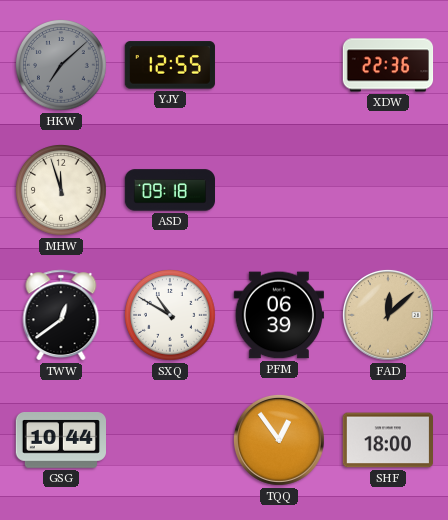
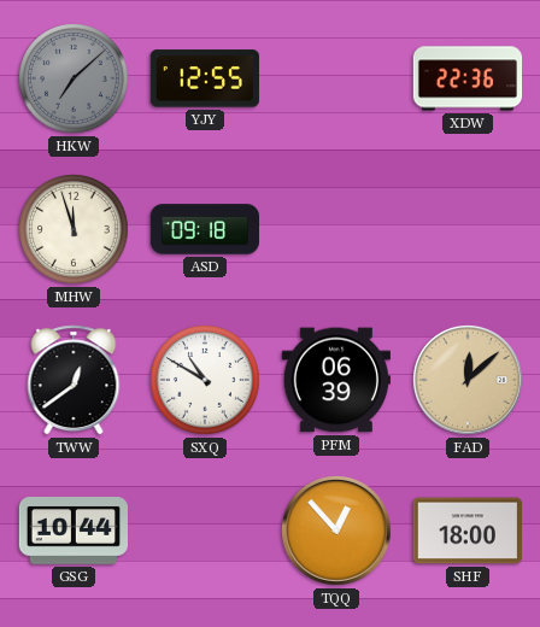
TQQ: 12:54 -> 12:53
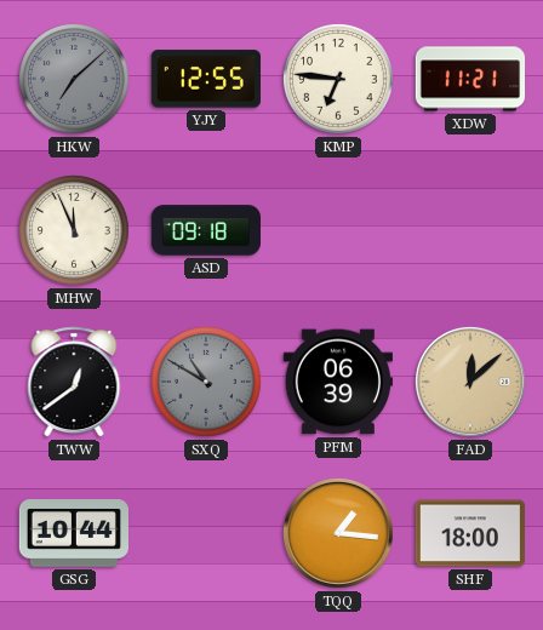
KMP: none -> 6:46
XDW: 22:36 -> 11:21
MHW: 11:57 -> 11:56
SXQ dial: white -> grey
TQQ: 12:53 -> 1:16
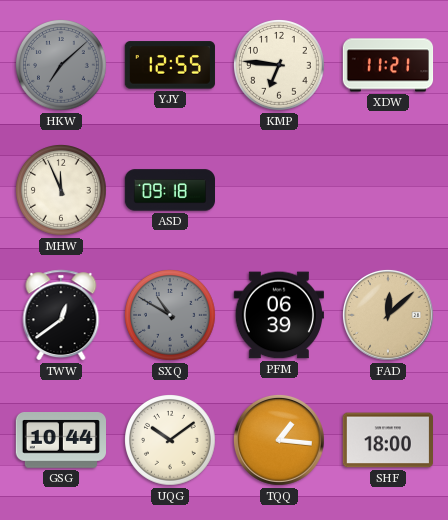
UQG: none -> 10:09
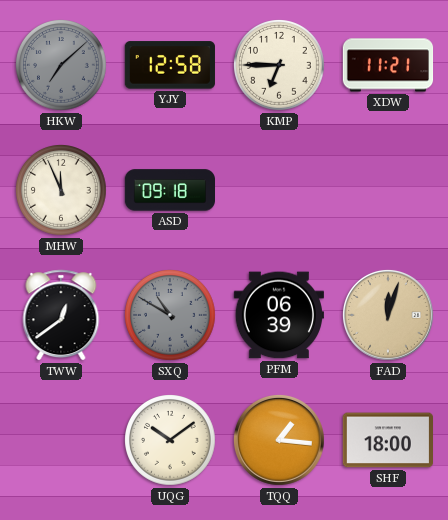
YJY: 12:55 -> 12:58
KMP: 6:46 -> 6:45
FAD: 12:08 -> 12:03
GSG: 10:44 -> none
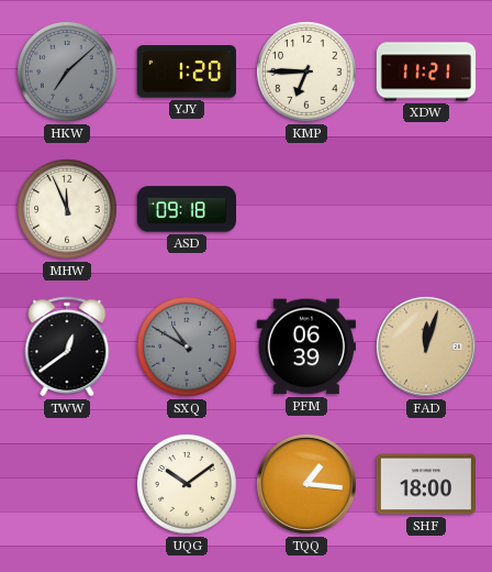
YJY: 12:58 -> 1:20
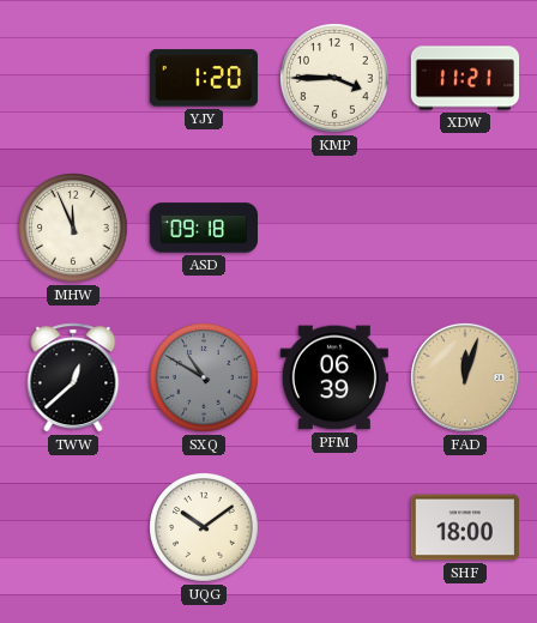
HKW: 7:08 -> none
KMP: 6:45 -> 3:45
TWW: 12:39 -> 12:38
TQQ: 1:16 -> none
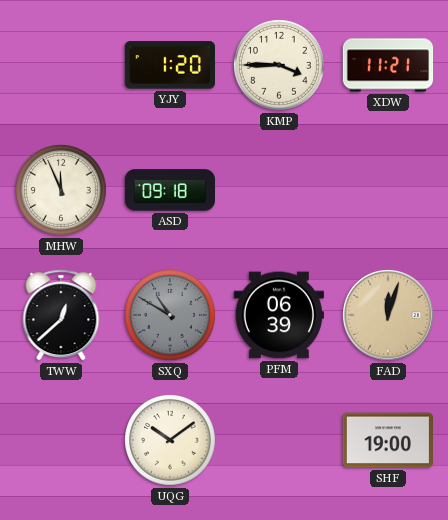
SHF: 18:00 -> 19:00
